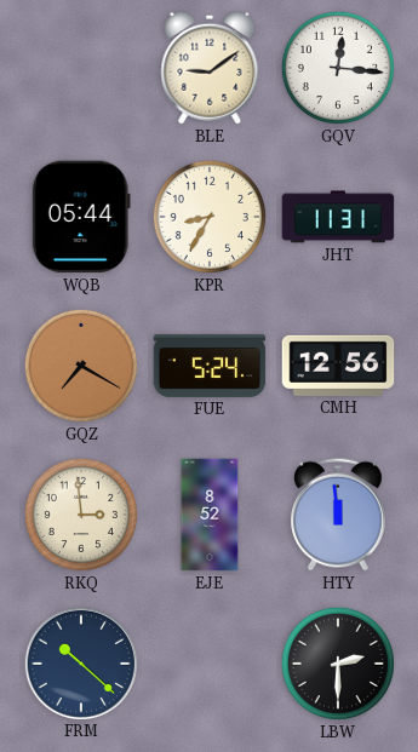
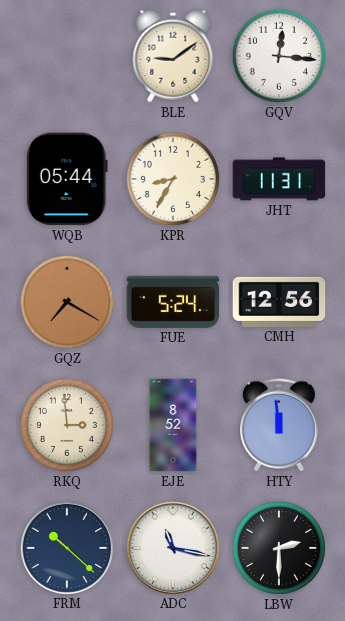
ADC: none -> 11:17
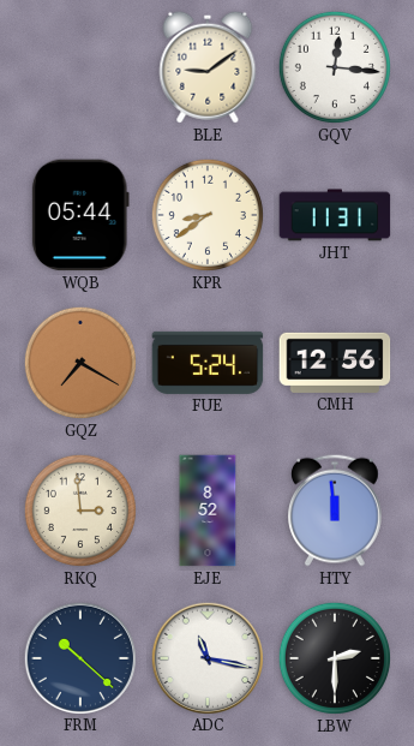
KPR: 8:35 -> 8:39
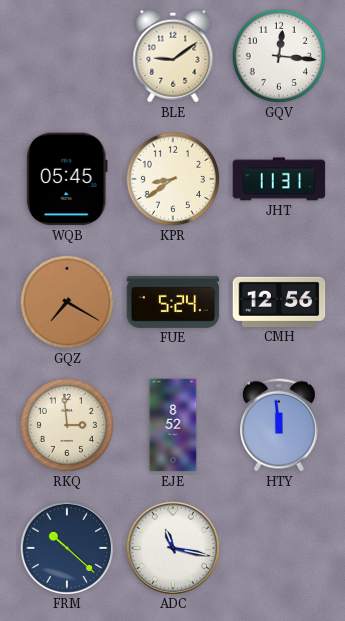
WQB: 05:44 -> 05:45
LBW: 2:30 -> none
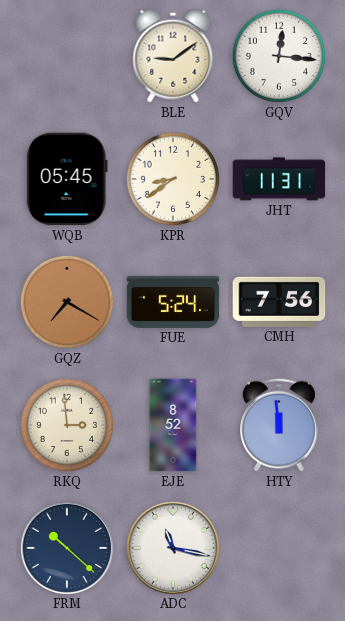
CMH: 12:56 -> 7:56
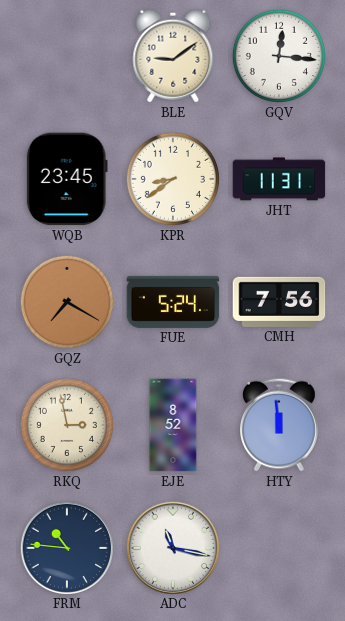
WQB: 05:45 -> 23:45
RKQ: 2:59 -> 2:58
FRM: 10:22 -> 10:46
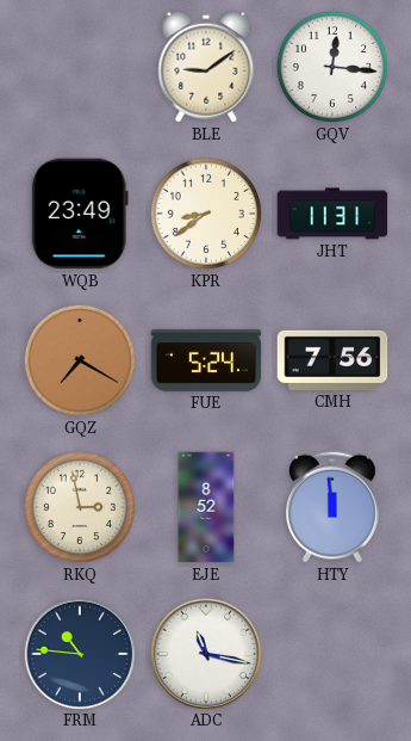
WQB: 23:45 -> 23:49
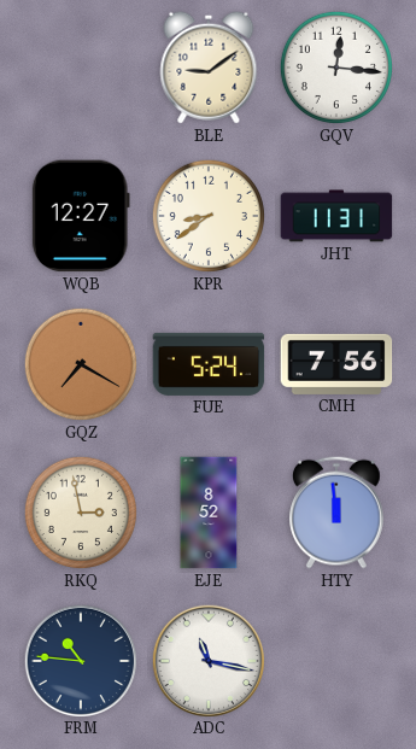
WQB: 23:49 -> 12:27
